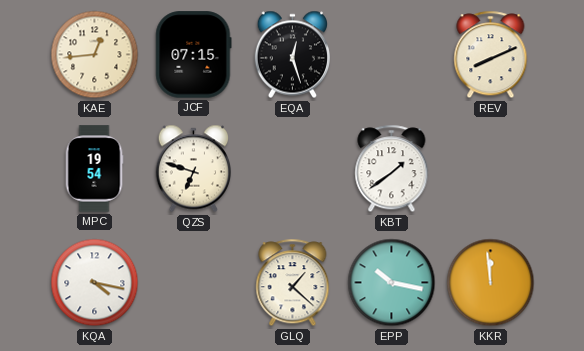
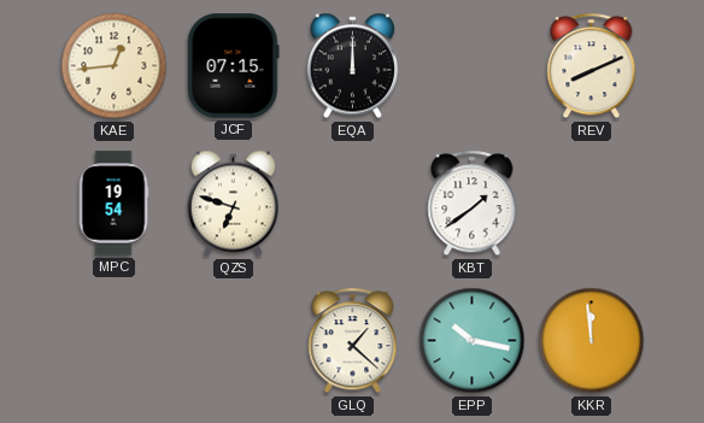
EQA: 12:27 -> 12:00
KQA: 4:17 -> none
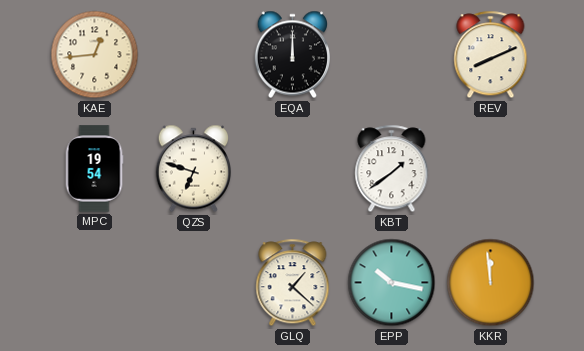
JCF: 07:15 -> none
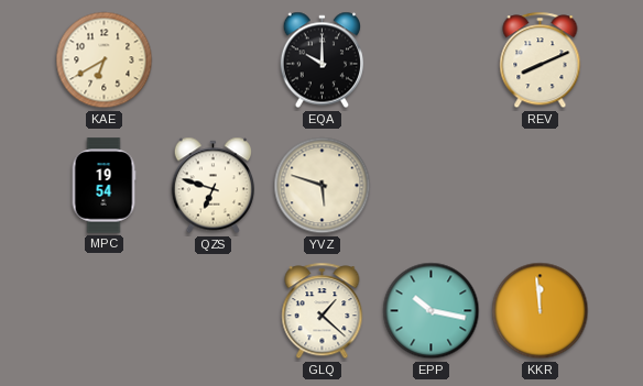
KAE: 12:44 -> 6:40
EQA: 12:00 -> 10:00
YVZ: none -> 5:48
KBT: 1:39 -> none
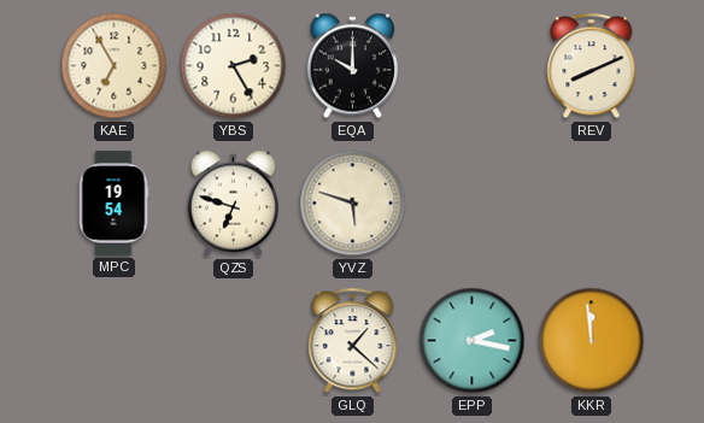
KAE: 6:40 -> 6:55
YBS: none -> 2:25
EPP: 10:17 -> 2:17
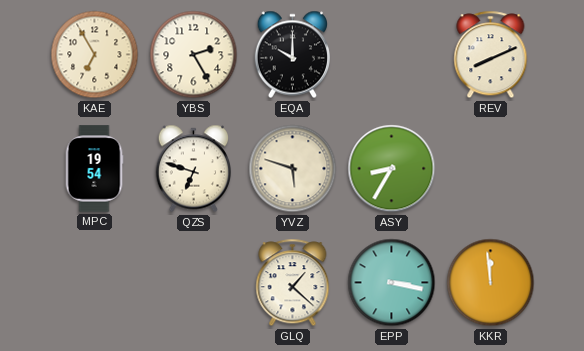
ASY: none -> 8:35
EPP: 2:17 -> 3:17
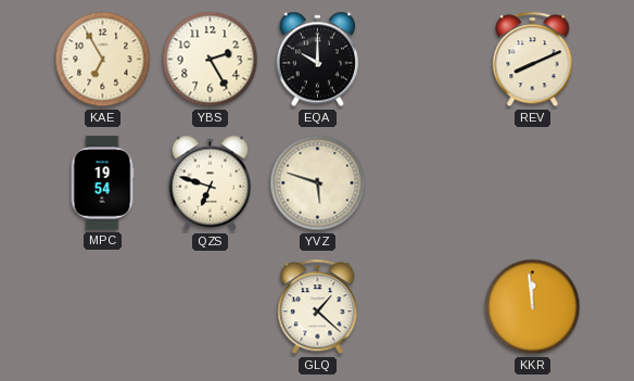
ASY: 8:35 -> none
EPP: 3:17 -> none
